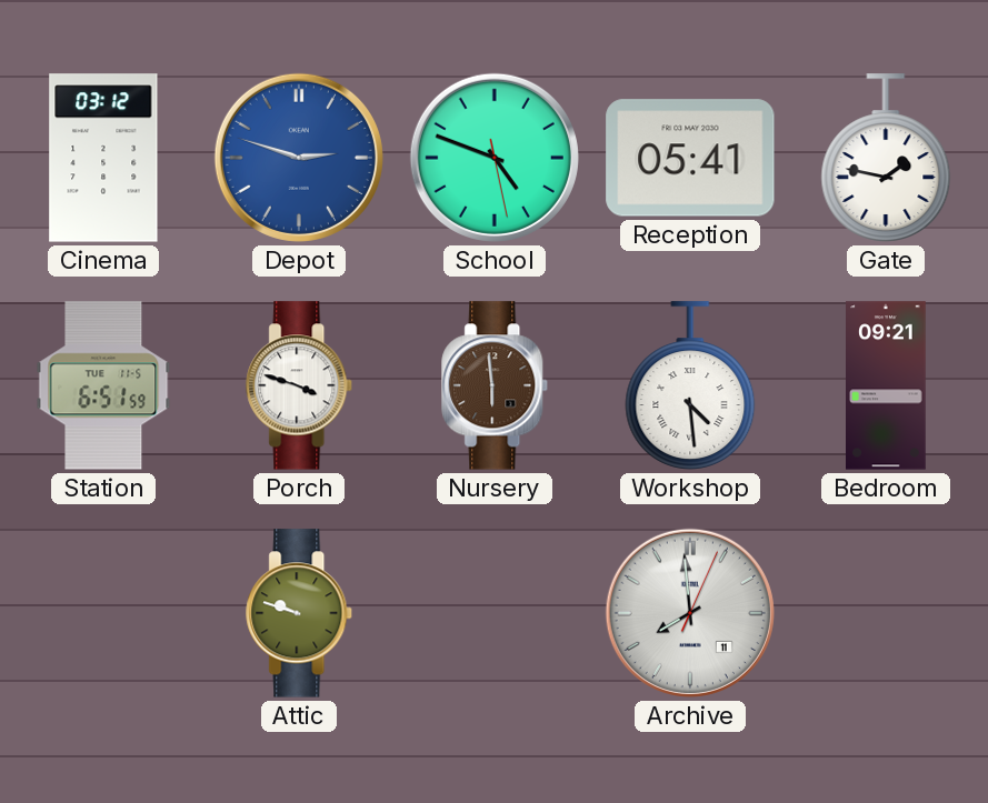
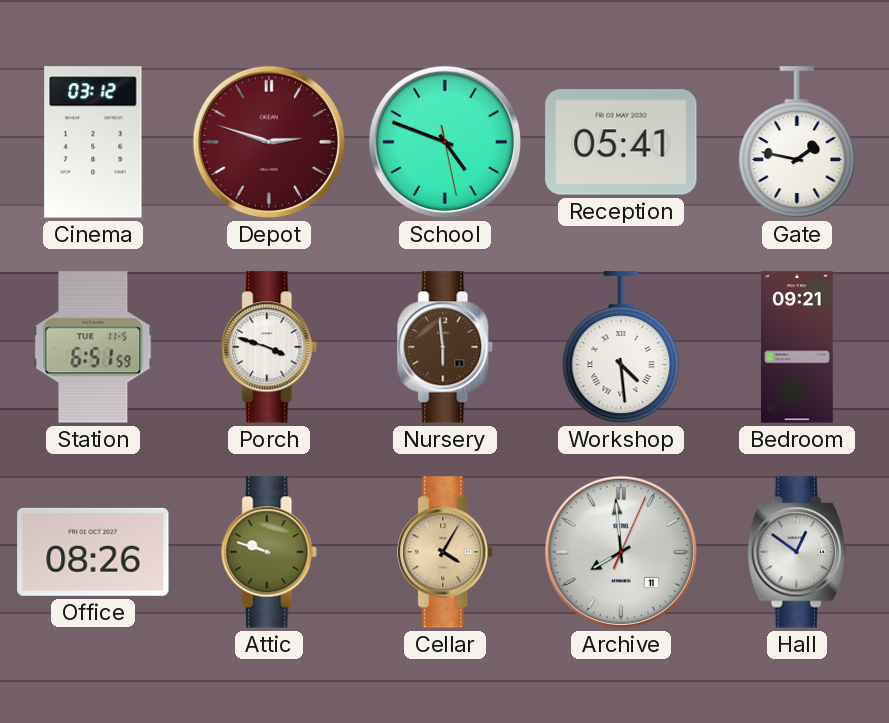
Depot dial: blue -> burgundy
Office: none -> 08:26
Cellar: none -> 4:05
Hall: none -> 12:51
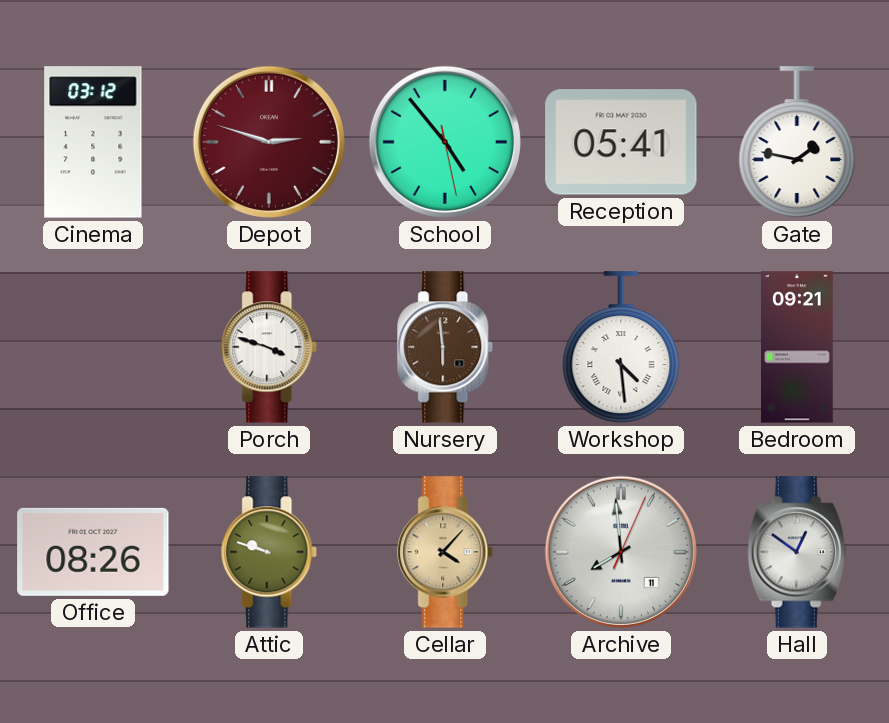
School: 4:48 -> 4:53
Station: 6:51 -> none
Cellar: 4:05 -> 4:07
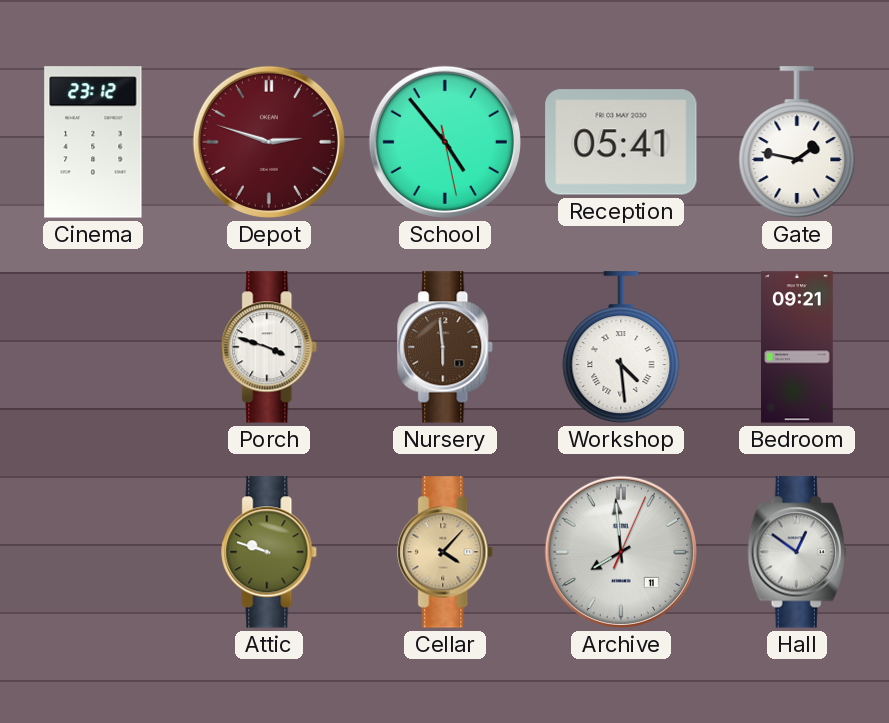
Cinema: 03:12 -> 23:12
Office: 08:26 -> none
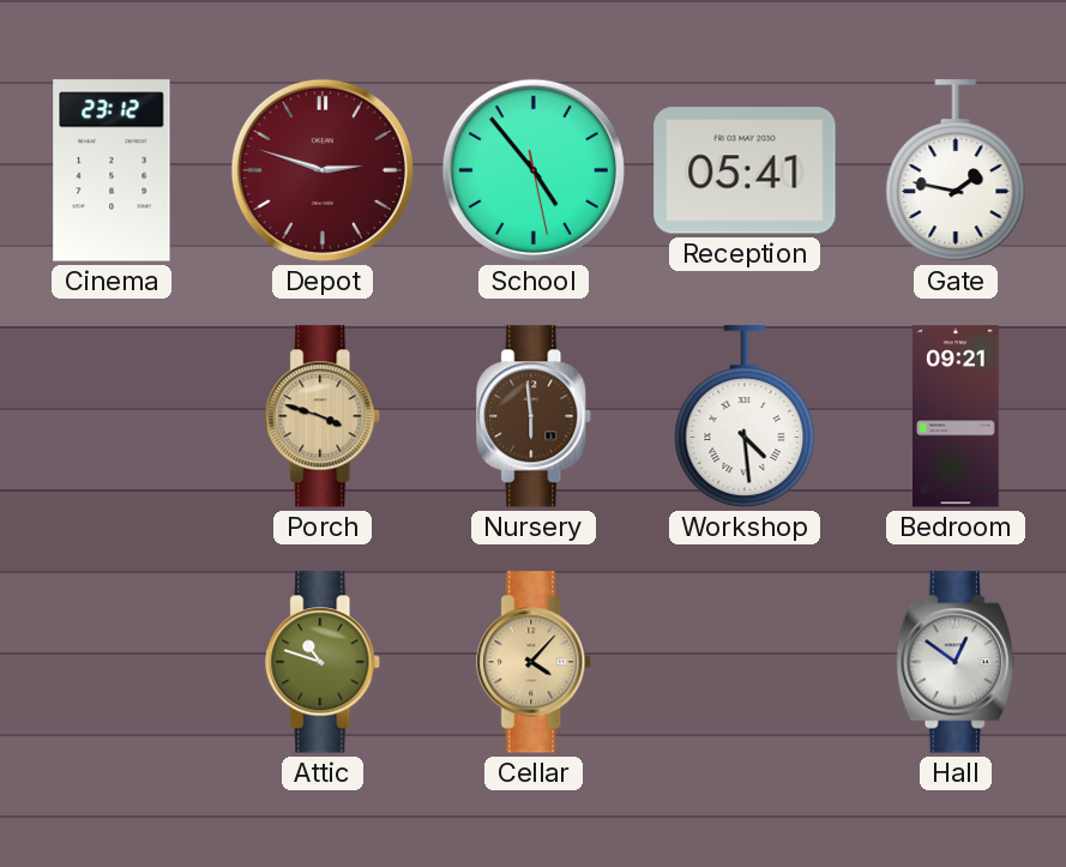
Porch dial: white -> champagne
Attic: 9:48 -> 10:48
Archive: 7:59 -> none
